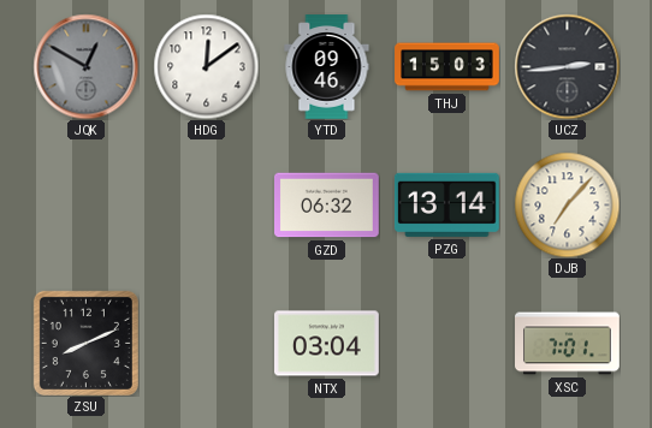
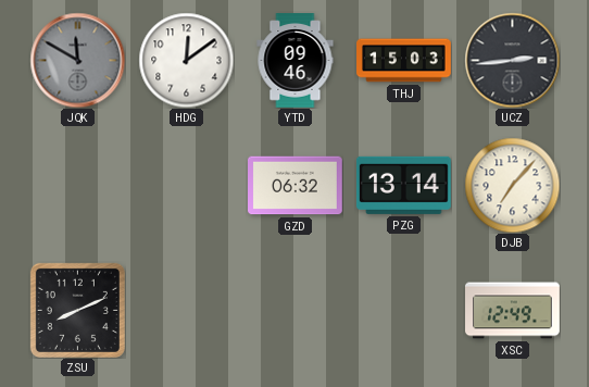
JQK: 12:50 -> 11:50
NTX: 03:04 -> none
XSC: 7:01 -> 12:49
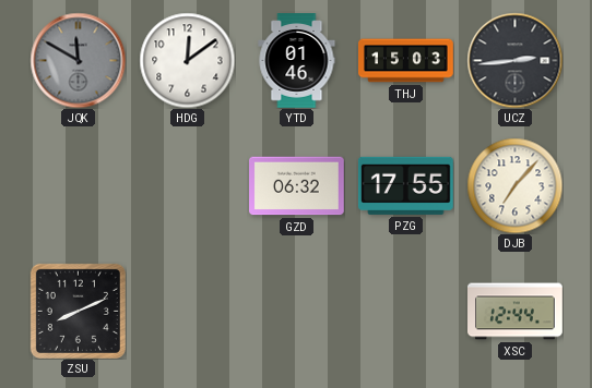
YTD: 09:46 -> 01:46
PZG: 13:14 -> 17:55
XSC: 12:49 -> 12:44
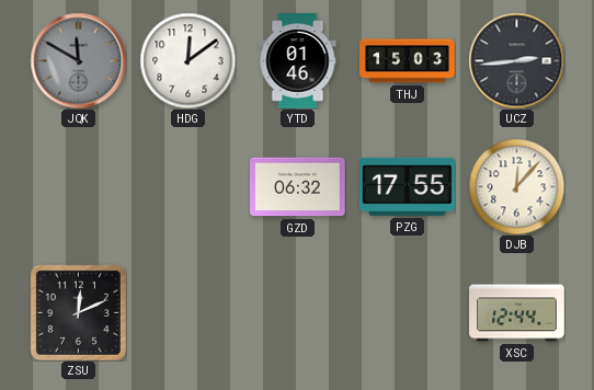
DJB: 7:07 -> 12:07
ZSU: 8:11 -> 12:11
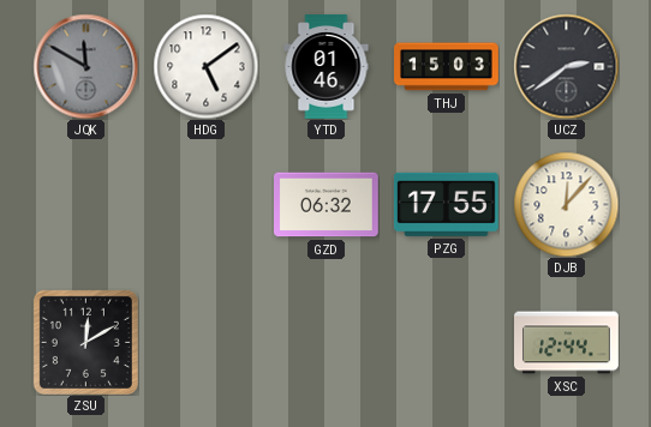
HDG: 12:09 -> 5:09
UCZ: 2:44 -> 2:39
ZSU: 12:11 -> 12:10
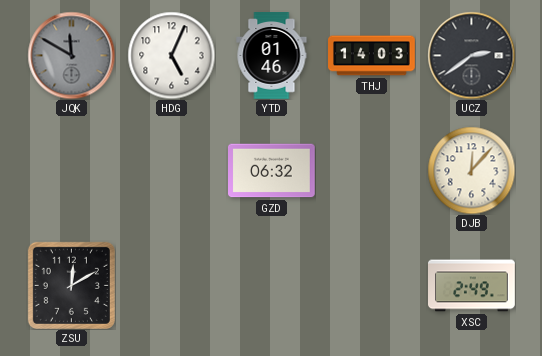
HDG: 5:09 -> 5:04
THJ: 15:03 -> 14:03
PZG: 17:55 -> none
XSC: 12:44 -> 2:49
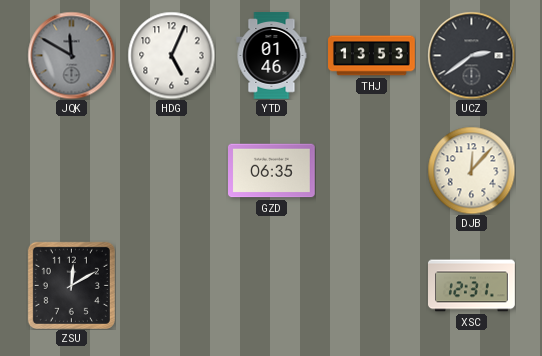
THJ: 14:03 -> 13:53
GZD: 06:32 -> 06:35
XSC: 2:49 -> 12:31
